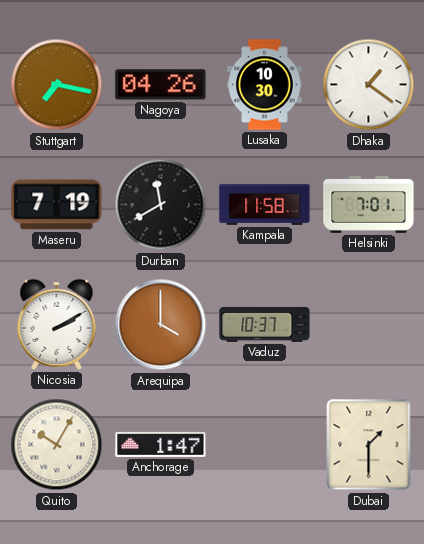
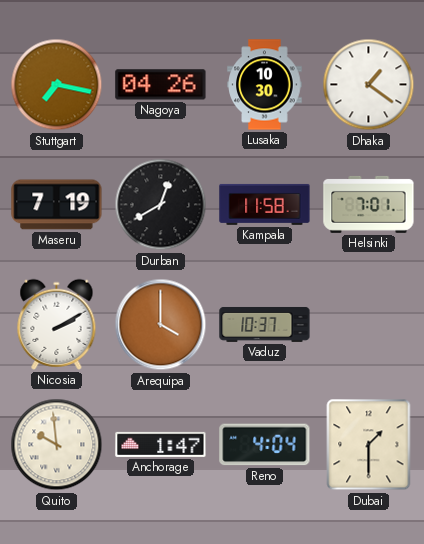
Durban: 11:40 -> 12:40
Quito: 10:05 -> 9:59
Reno: none -> 4:04
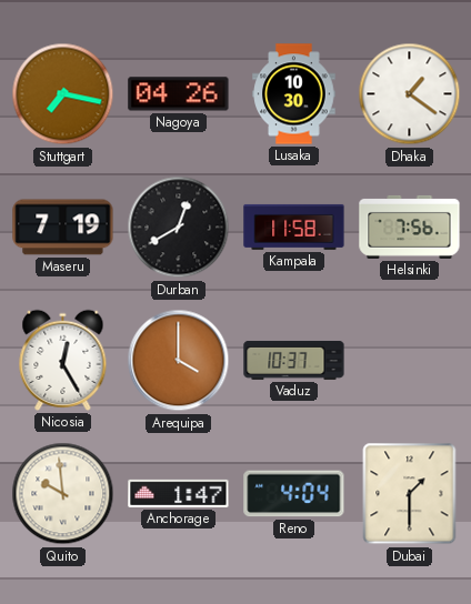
Helsinki: 7:01 -> 7:56
Nicosia: 2:10 -> 12:25
